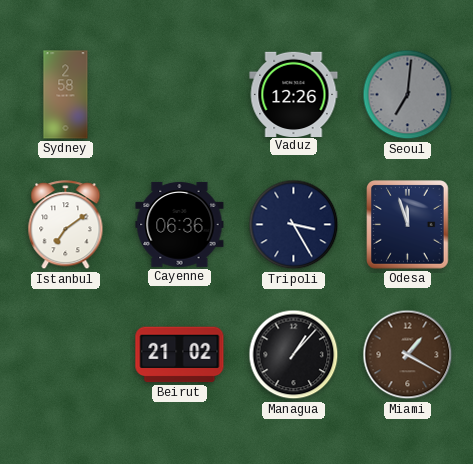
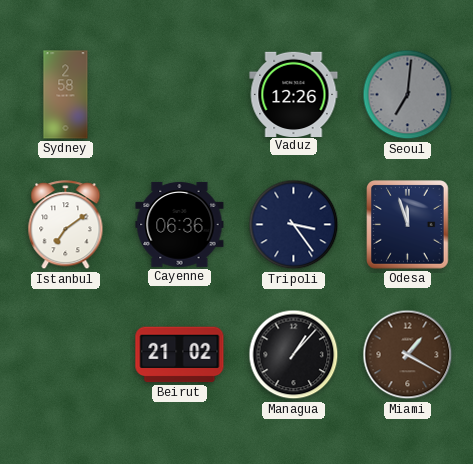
Tripoli: 3:25 -> 3:24
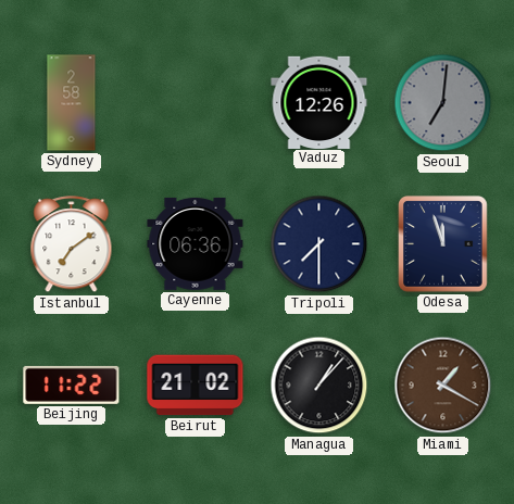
Tripoli: 3:24 -> 7:30
Beijing: none -> 11:22
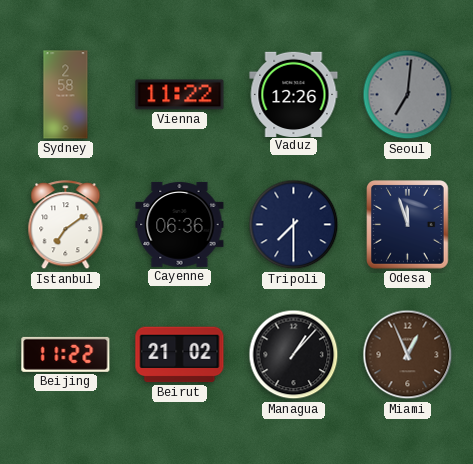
Vienna: none -> 11:22
Miami: 1:20 -> 12:56
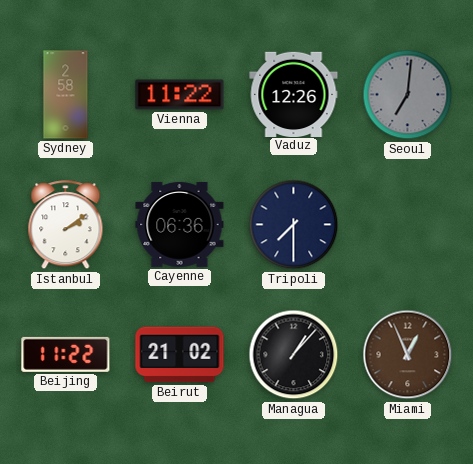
Istanbul: 7:09 -> 2:09
Odesa: 11:57 -> none
